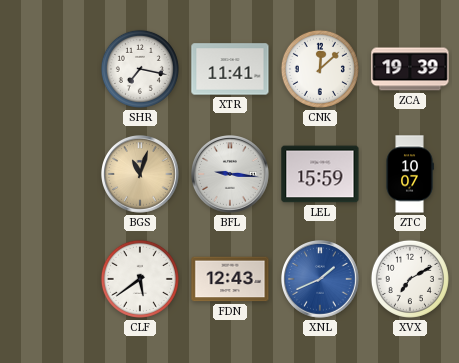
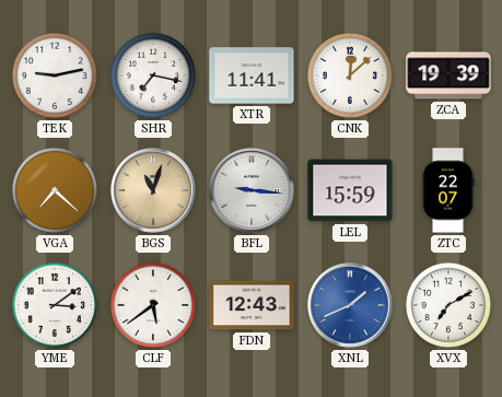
TEK: none -> 9:13
VGA: none -> 7:22
ZTC: 10:07 -> 22:07
YME: none -> 3:09
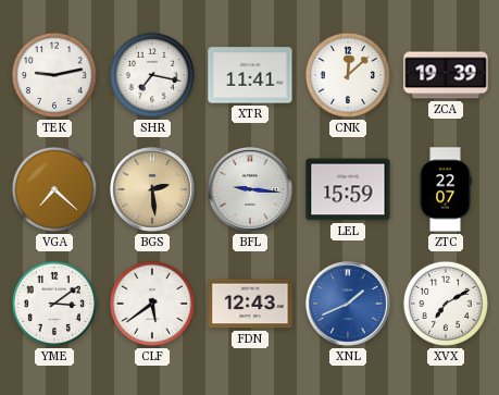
BGS: 11:03 -> 2:29
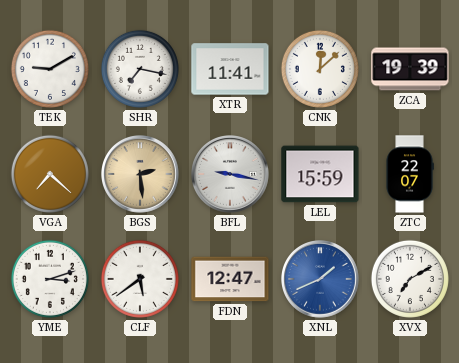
TEK: 9:13 -> 9:10
BFL: 9:16 -> 9:17
YME: 3:09 -> 3:12
FDN: 12:43 -> 12:47
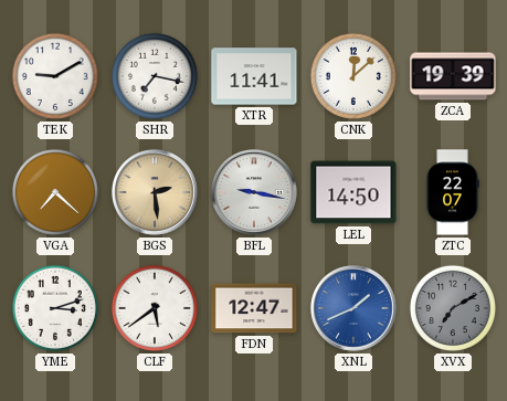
LEL: 15:59 -> 14:50
XVX dial: white -> grey
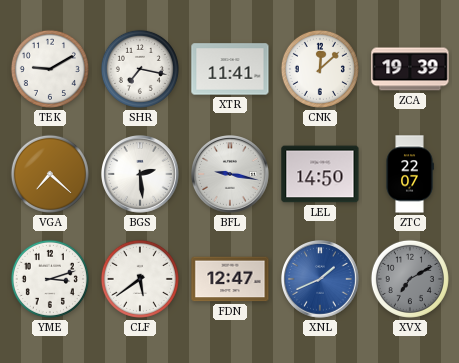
BGS dial: champagne -> white
